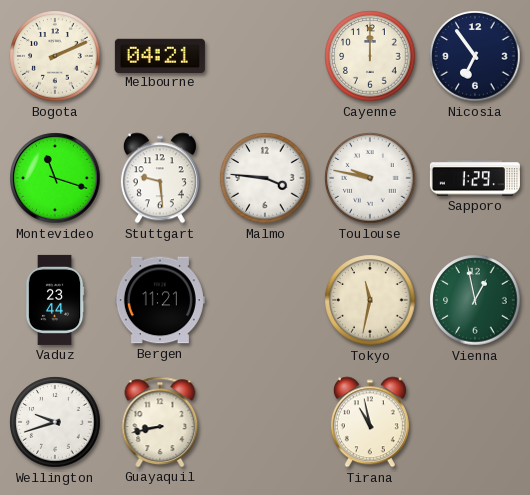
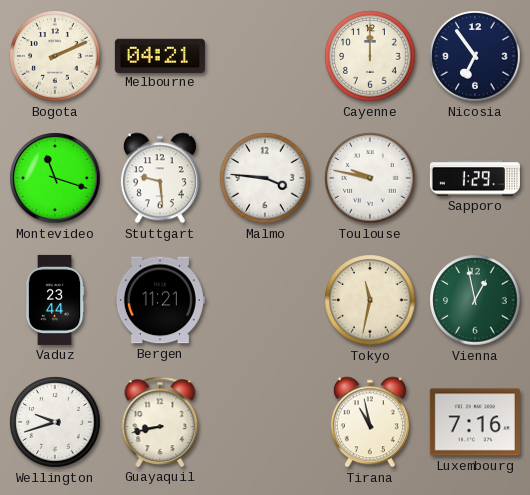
Luxembourg: none -> 7:16
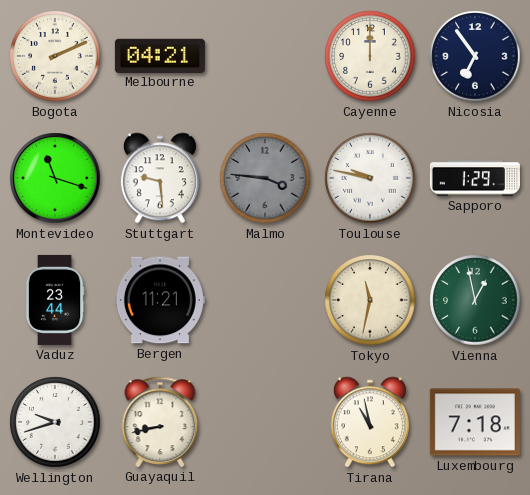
Malmo dial: white -> grey
Luxembourg: 7:16 -> 7:18
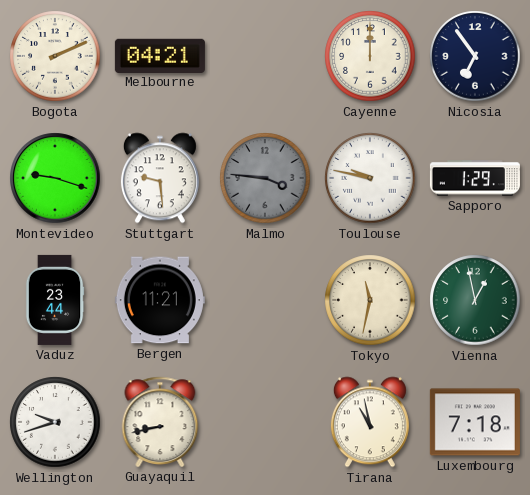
Montevideo: 11:18 -> 9:18
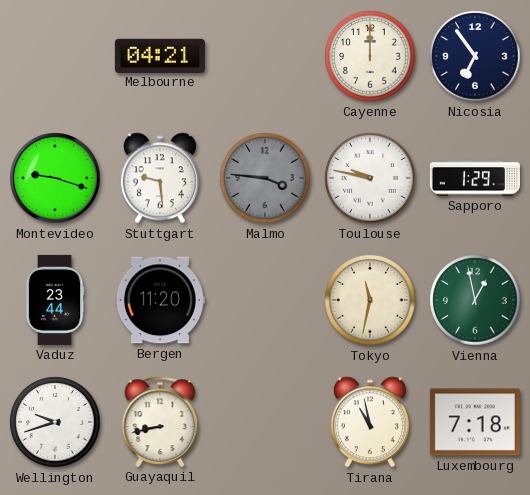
Bogota: 2:11 -> none
Bergen: 11:21 -> 11:20
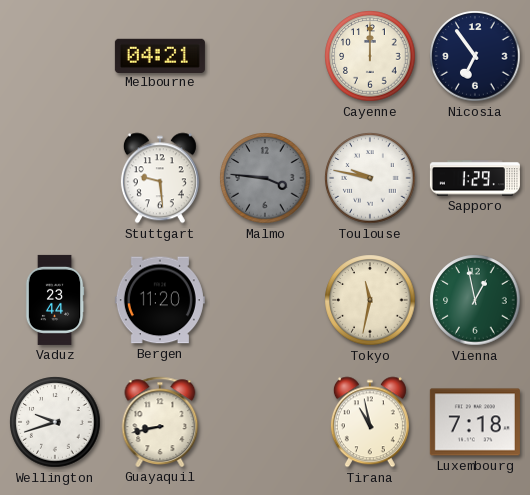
Montevideo: 9:18 -> none
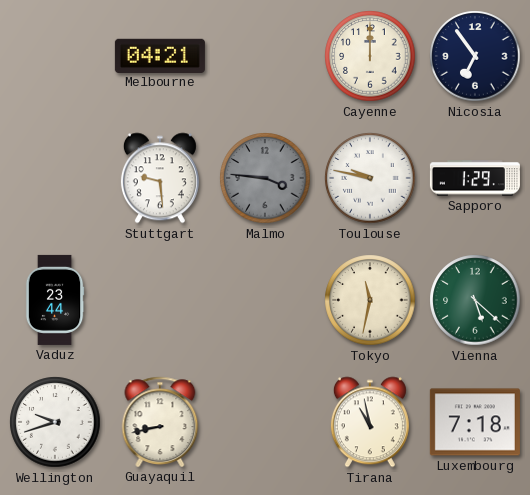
Bergen: 11:20 -> none
Vienna: 12:58 -> 5:22
